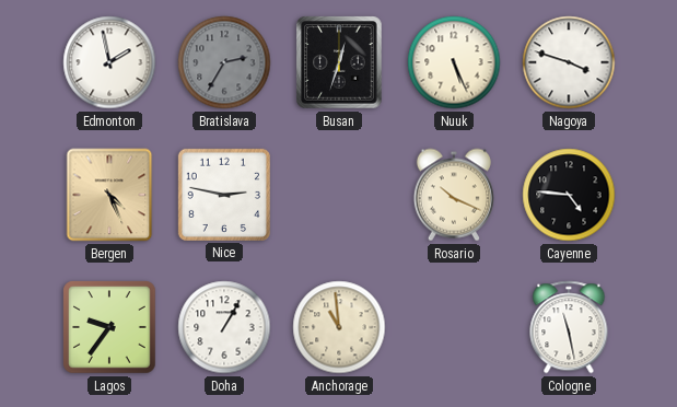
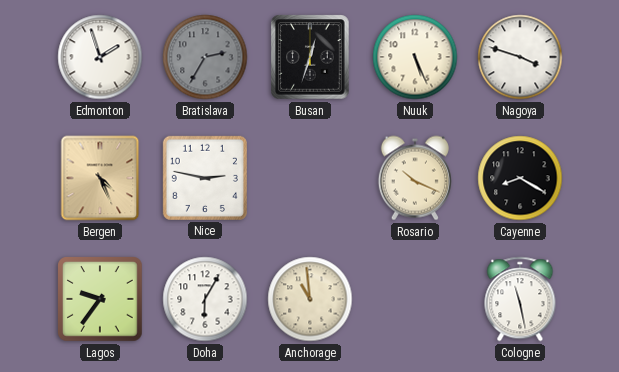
Edmonton: 1:58 -> 1:57
Cayenne: 4:46 -> 8:20
Doha: 1:05 -> 6:05
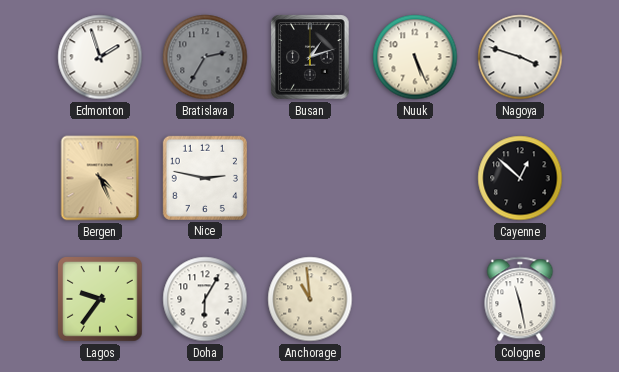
Busan: 12:33 -> 1:12
Rosario: 10:19 -> none
Cayenne: 8:20 -> 12:52
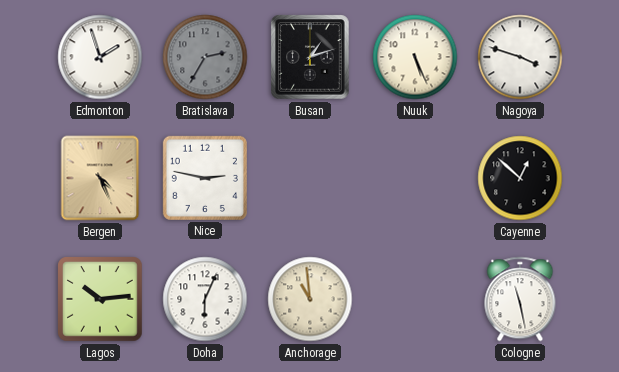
Lagos: 9:36 -> 10:14
Doha: 6:05 -> 6:04
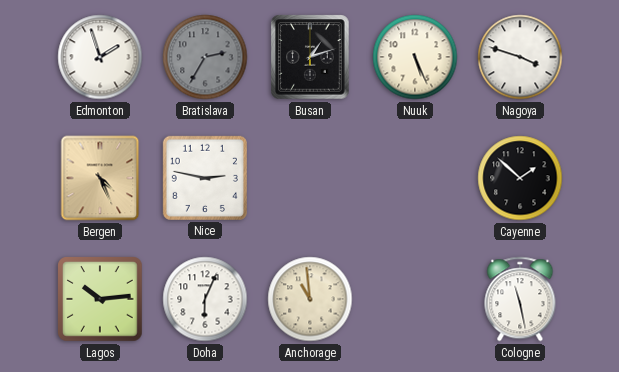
Cayenne: 12:52 -> 1:52
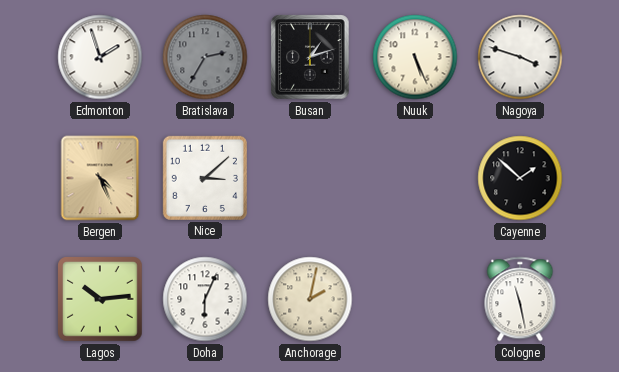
Nice: 2:47 -> 3:08
Anchorage: 10:59 -> 2:02
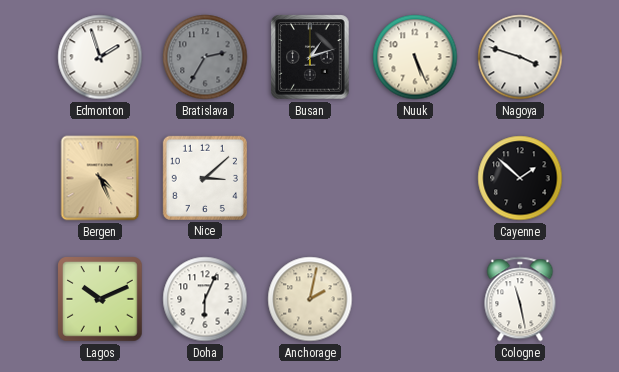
Lagos: 10:14 -> 10:11
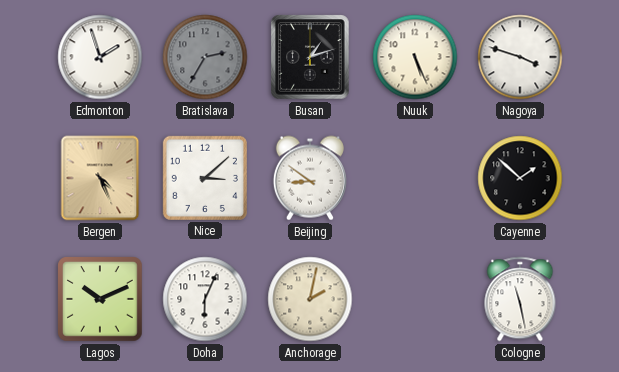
Beijing: none -> 8:51
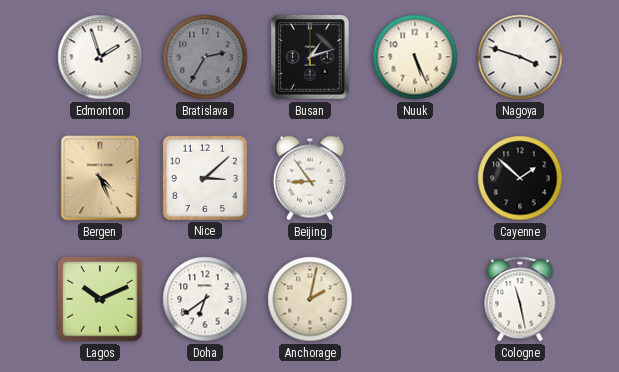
Beijing: 8:51 -> 8:54
Doha: 6:04 -> 6:39
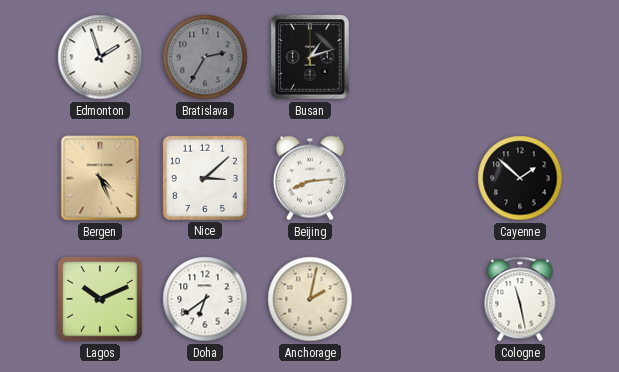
Nuuk: 5:26 -> none
Nagoya: 3:48 -> none
Beijing: 8:54 -> 8:14
